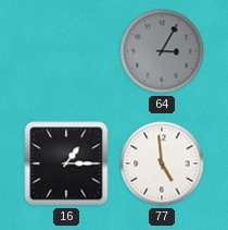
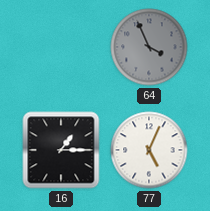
64: 3:05 -> 3:56
77: 4:59 -> 5:04
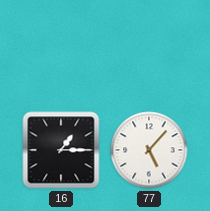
64: 3:56 -> none
77: 5:04 -> 5:07
